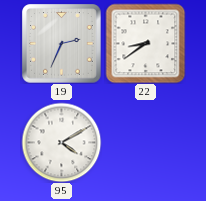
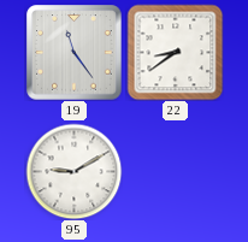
19: 2:34 -> 11:24
95: 4:10 -> 9:10
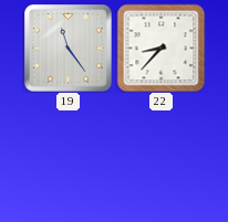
22: 8:39 -> 8:37
95: 9:10 -> none
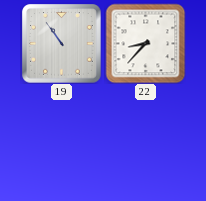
19: 11:24 -> 10:54
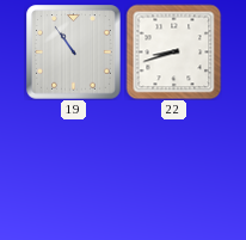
22: 8:37 -> 8:42
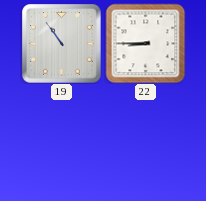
22: 8:42 -> 8:45
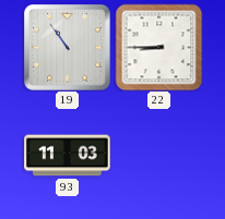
93: none -> 11:03
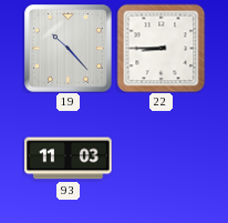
19: 10:54 -> 10:23
